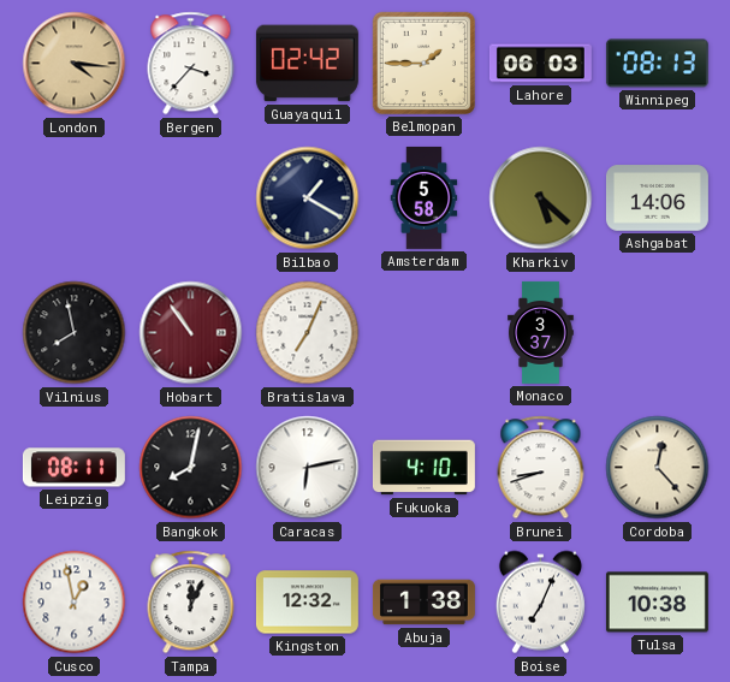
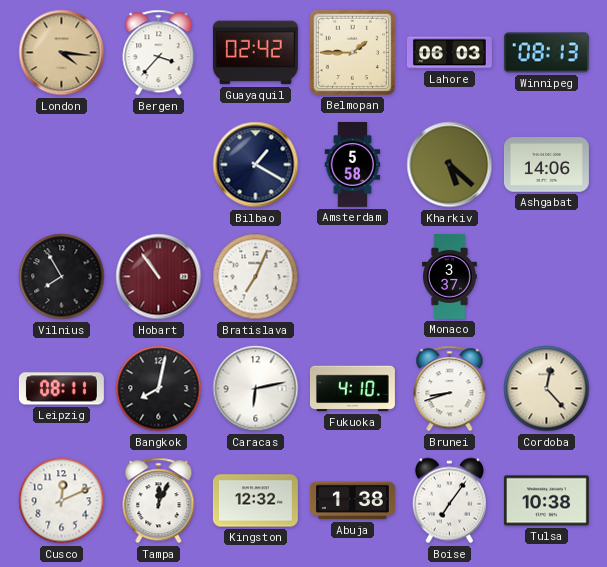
Vilnius: 7:58 -> 7:55
Cusco: 12:58 -> 12:11
Boise: 7:04 -> 7:06
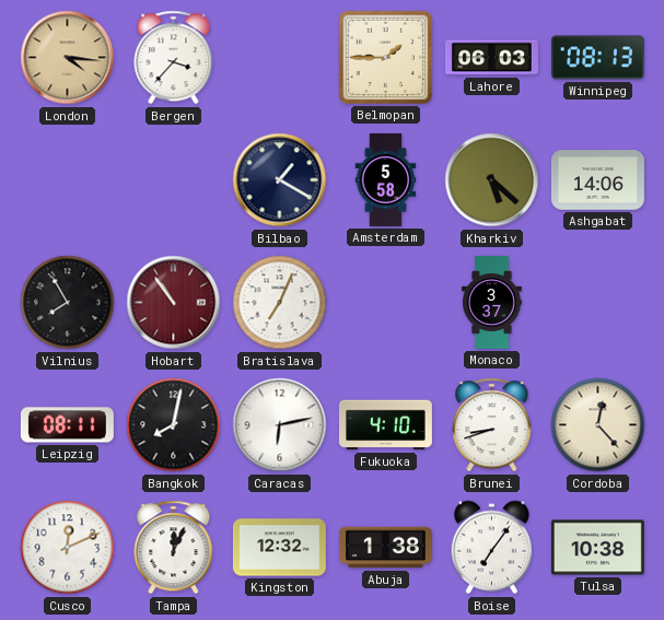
Guayaquil: 02:42 -> none
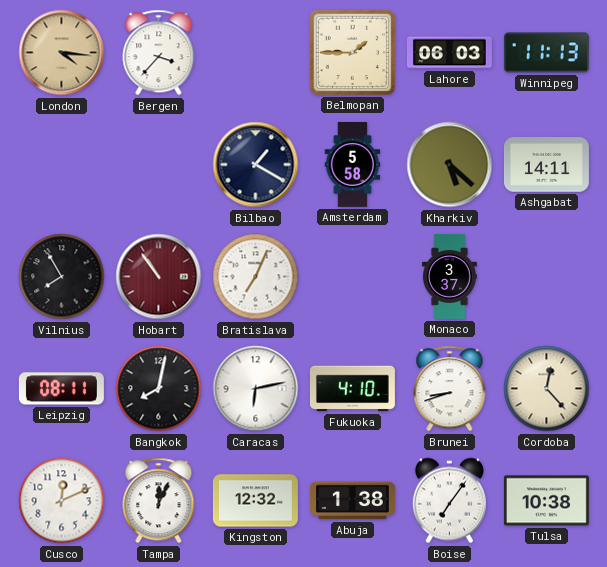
Winnipeg: 08:13 -> 11:13
Ashgabat: 14:06 -> 14:11
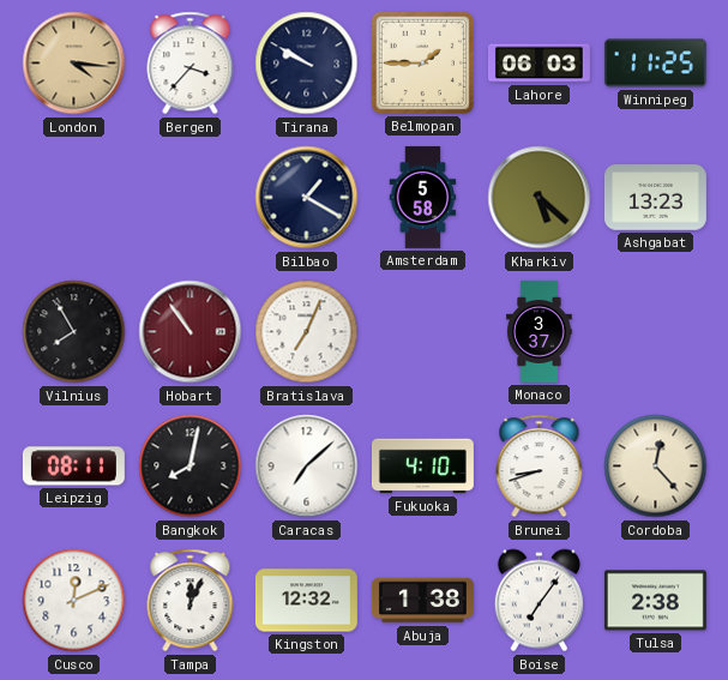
Tirana: none -> 9:50
Winnipeg: 11:13 -> 11:25
Ashgabat: 14:11 -> 13:23
Caracas: 6:13 -> 7:08
Tulsa: 10:38 -> 2:38
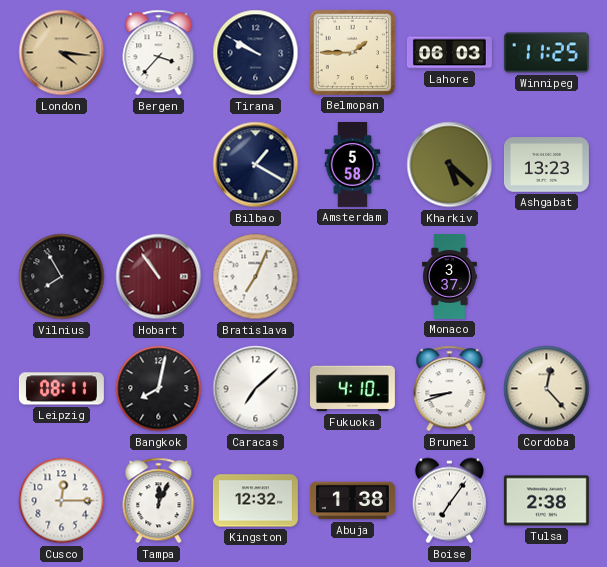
Cusco: 12:11 -> 12:15
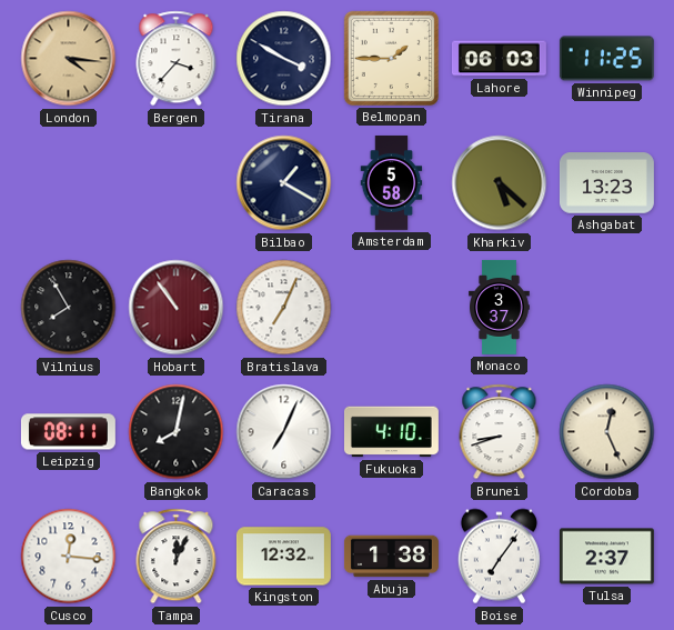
Tirana: 9:50 -> 3:50
Caracas: 7:08 -> 7:04
Cordoba: 12:23 -> 12:26
Cusco: 12:15 -> 12:16
Tulsa: 2:38 -> 2:37
